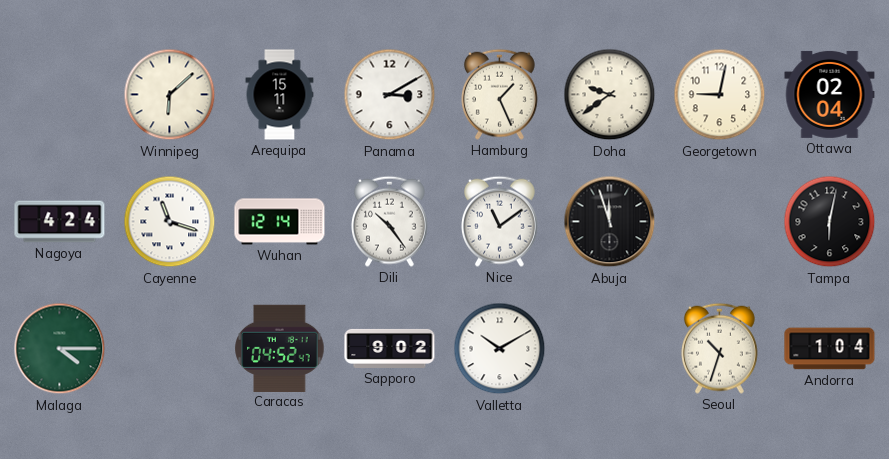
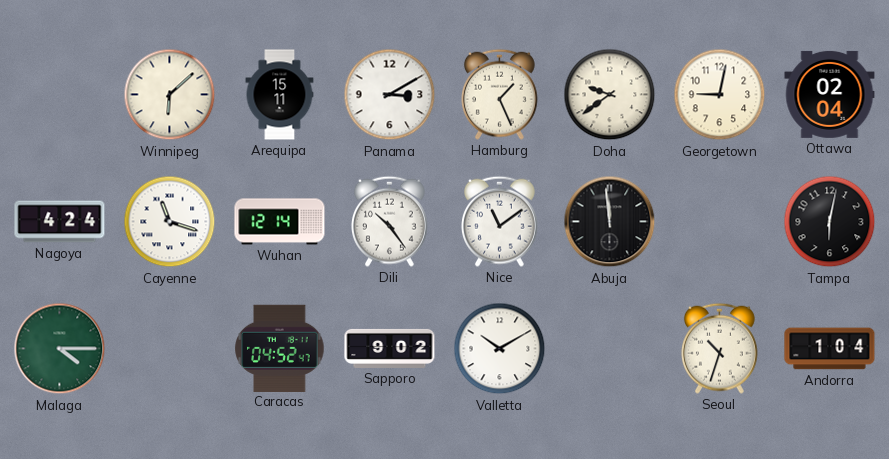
Abuja: 11:57 -> 11:59
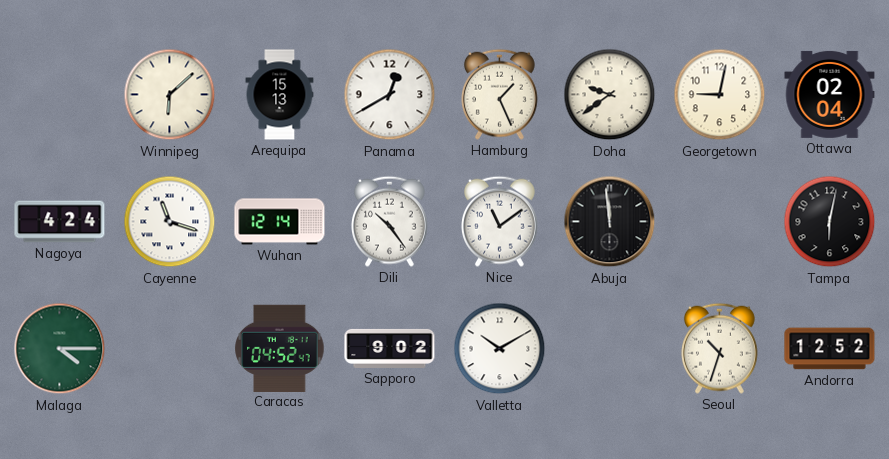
Arequipa: 15:11 -> 15:13
Panama: 3:10 -> 12:40
Andorra: 1:04 -> 12:52
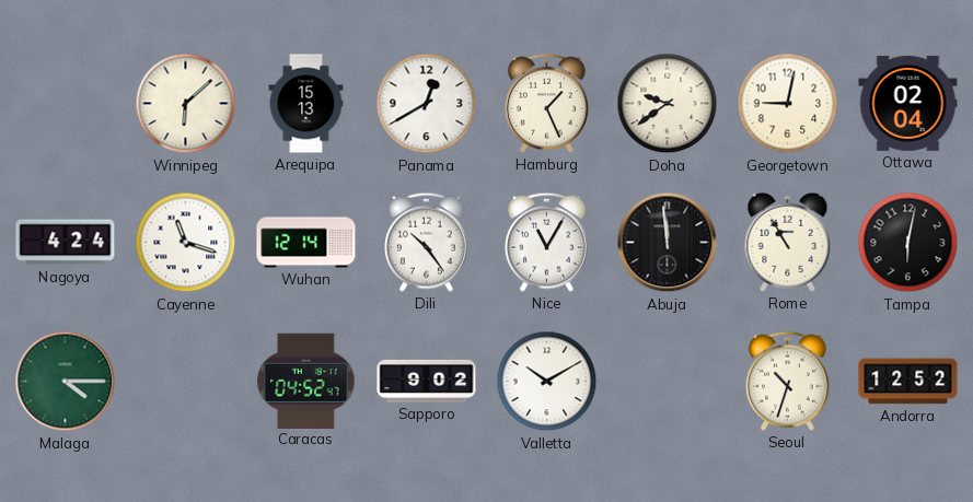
Nice: 11:09 -> 11:05
Rome: none -> 10:55
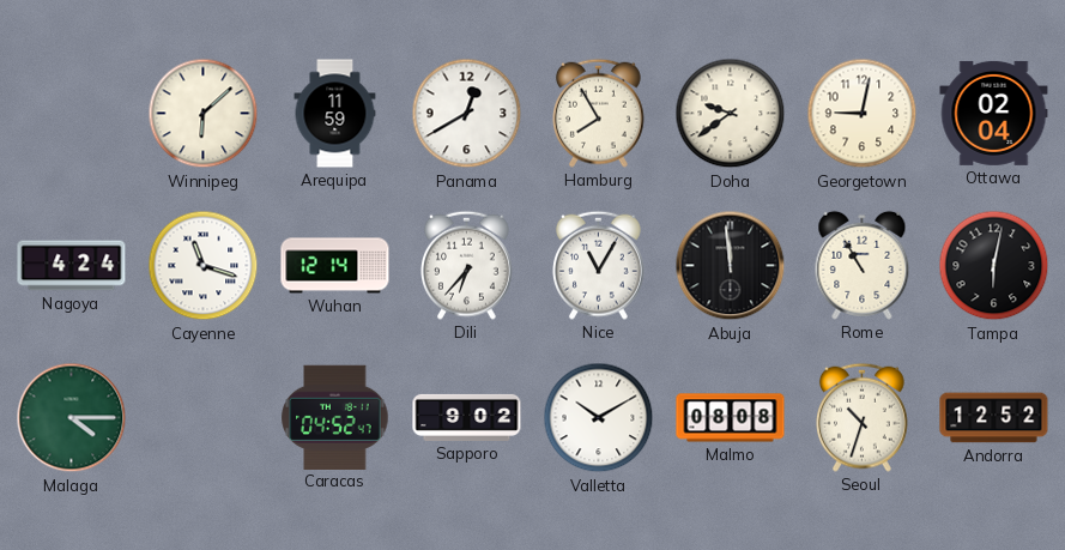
Arequipa: 15:13 -> 11:59
Hamburg: 1:26 -> 7:55
Dili: 10:24 -> 6:37
Malmo: none -> 08:08
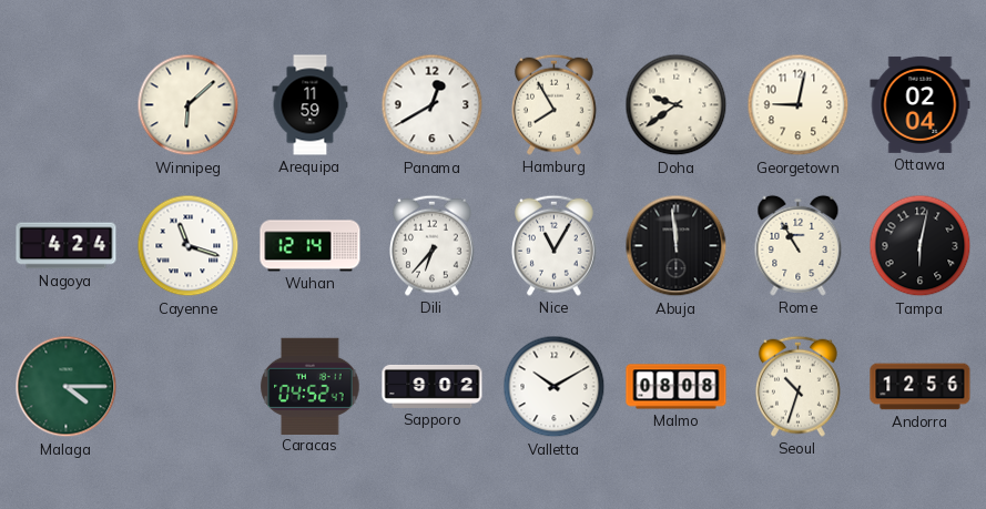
Andorra: 12:52 -> 12:56
